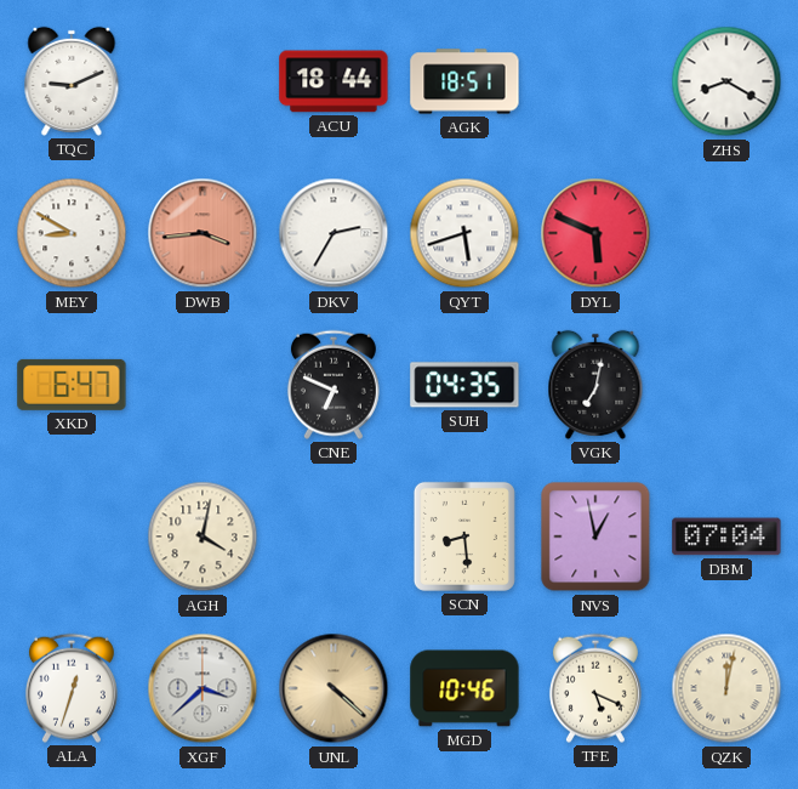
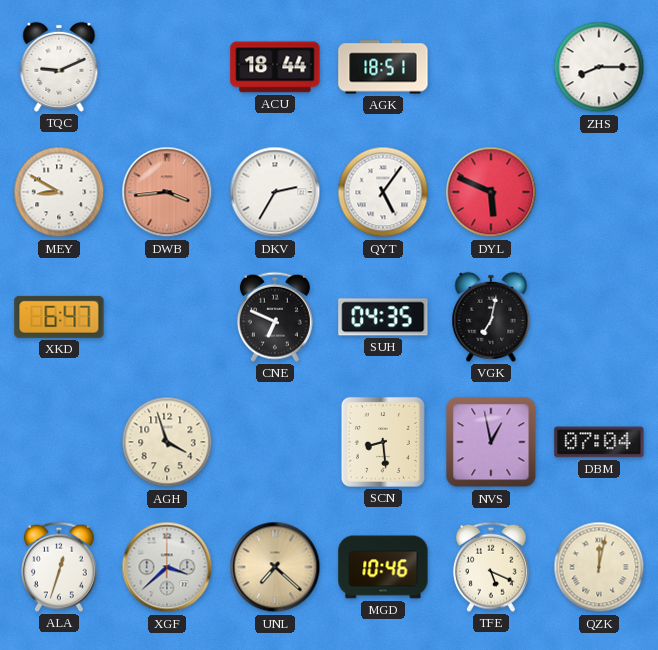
ZHS: 8:20 -> 8:15
QYT: 5:42 -> 5:06
AGH: 4:02 -> 3:57
UNL: 4:22 -> 7:22
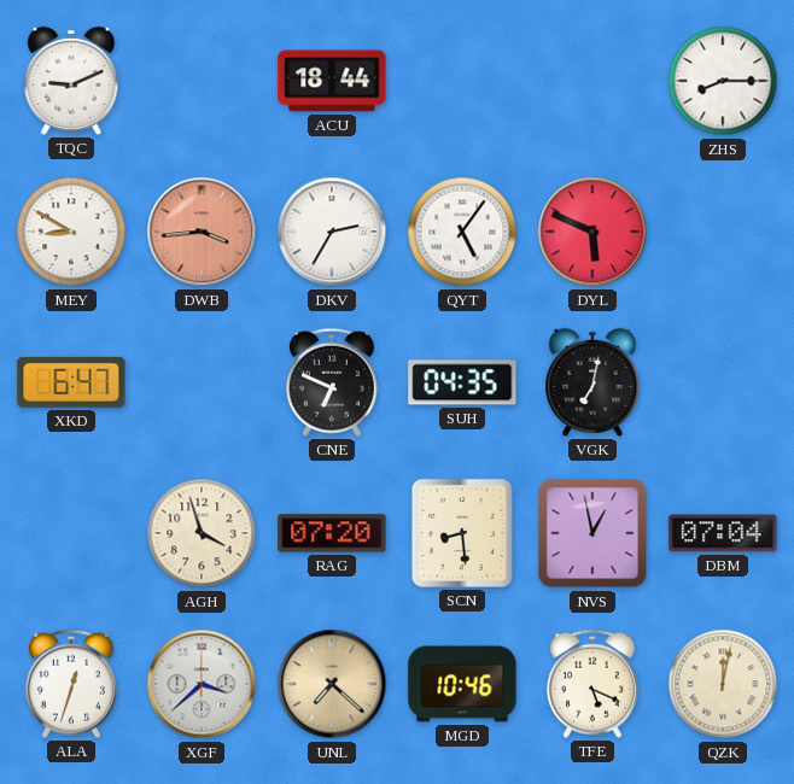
AGK: 18:51 -> none
RAG: none -> 07:20
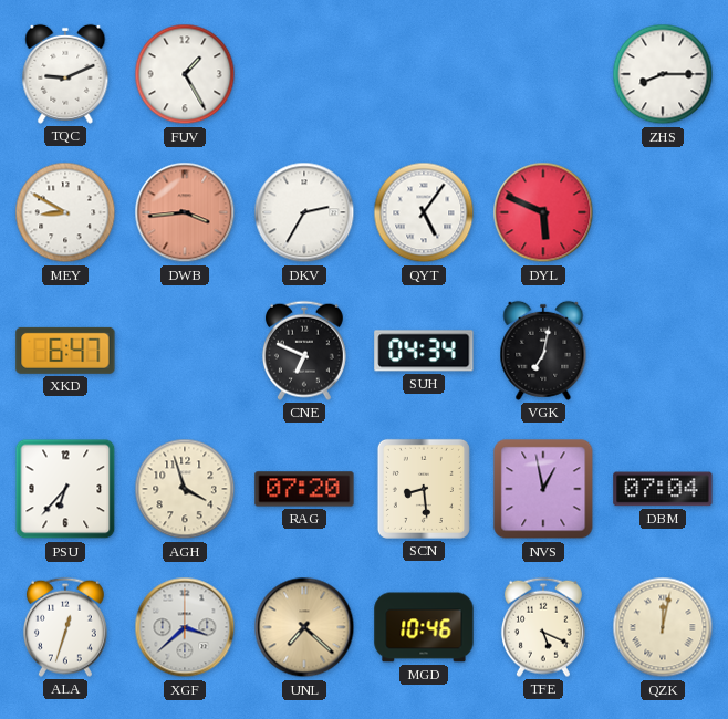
FUV: none -> 1:25
ACU: 18:44 -> none
SUH: 04:35 -> 04:34
PSU: none -> 6:37
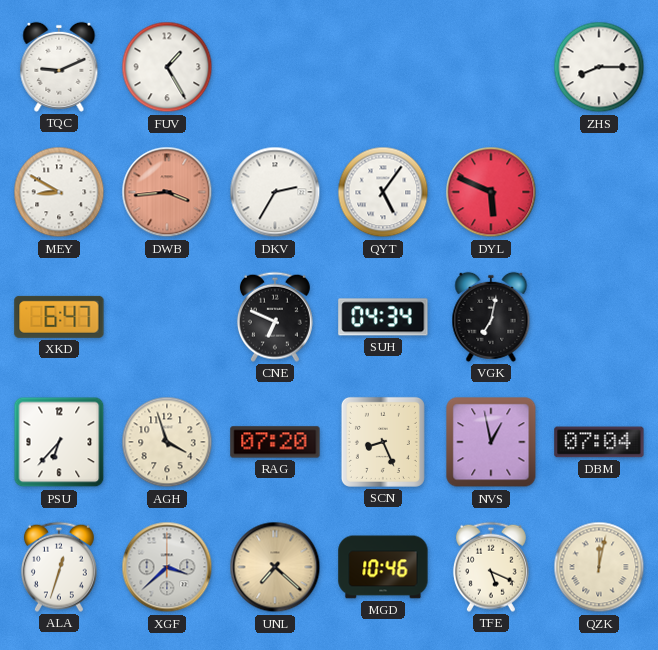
SCN: 8:29 -> 8:26
